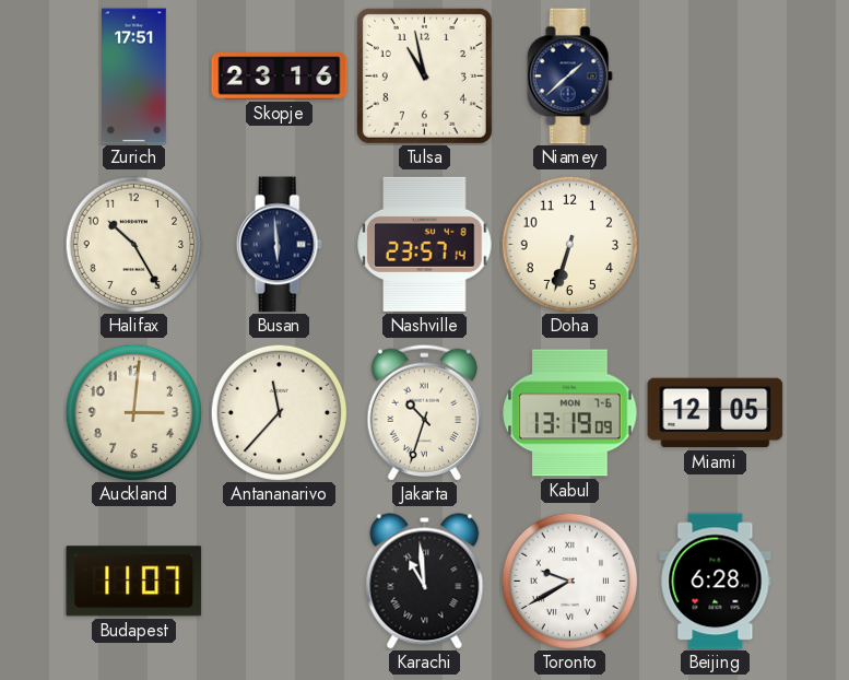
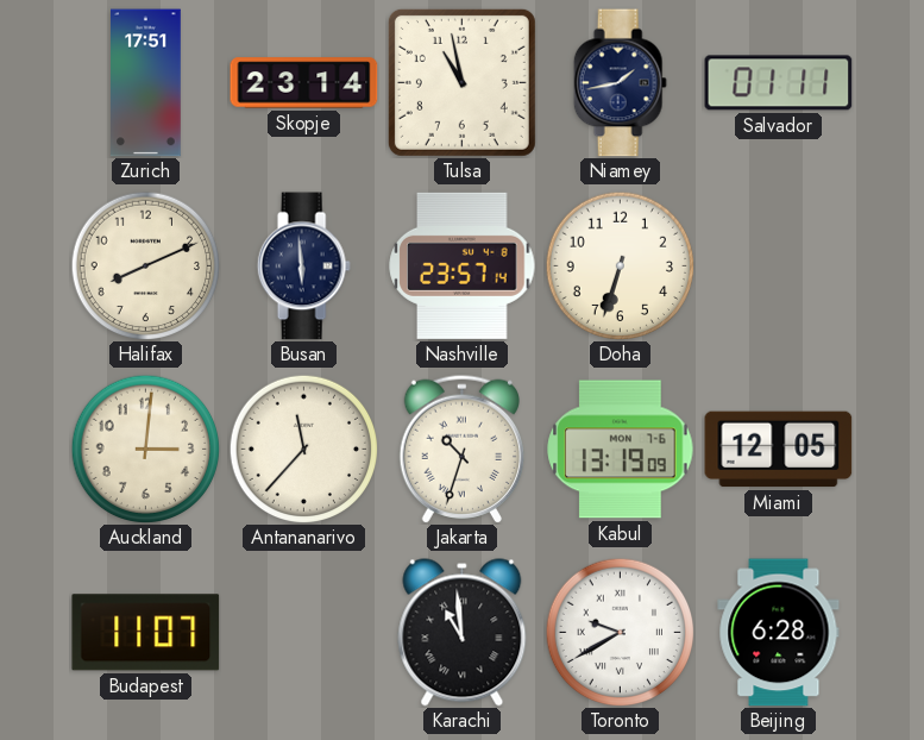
Skopje: 23:16 -> 23:14
Niamey: 1:38 -> 1:43
Salvador: none -> 01:11
Halifax: 10:25 -> 8:11
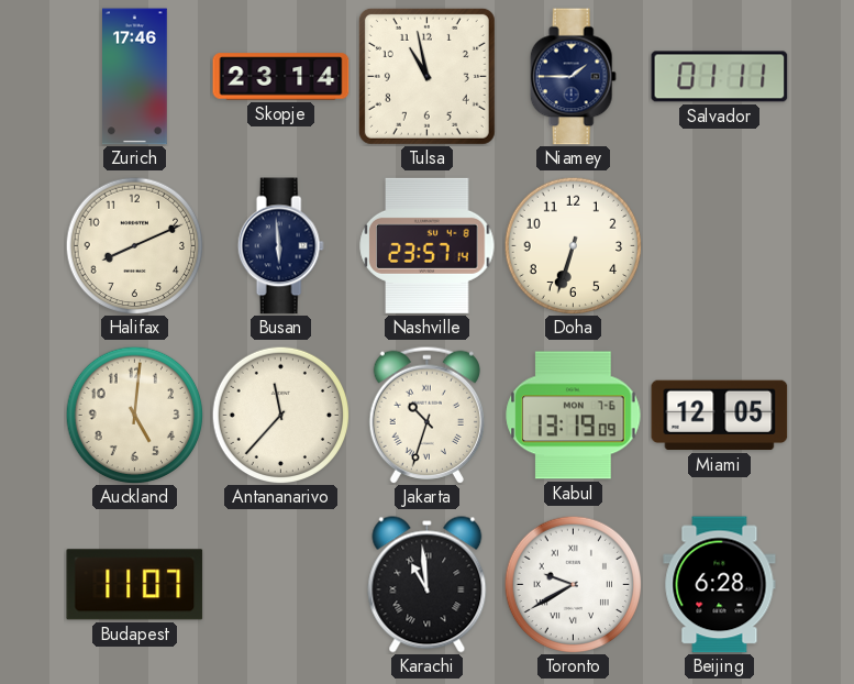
Zurich: 17:51 -> 17:46
Niamey: 1:43 -> 1:45
Auckland: 3:01 -> 5:01
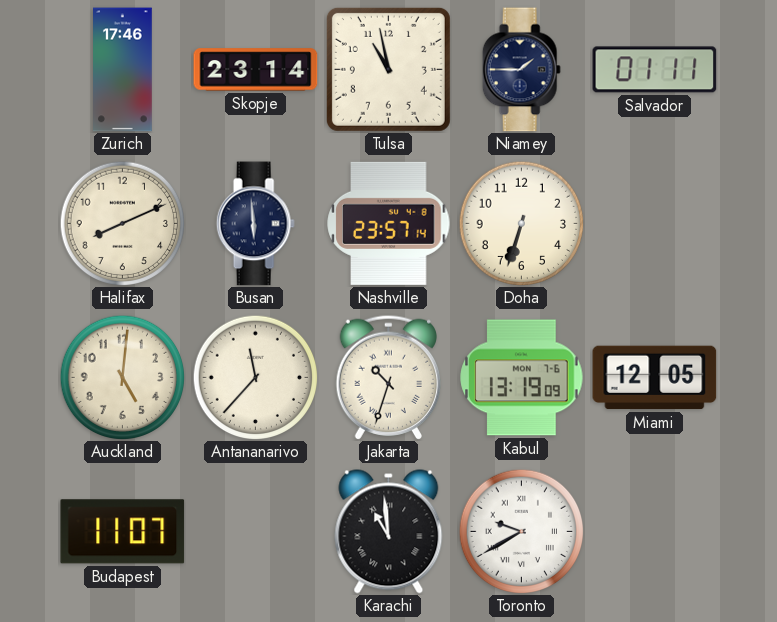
Beijing: 6:28 -> none
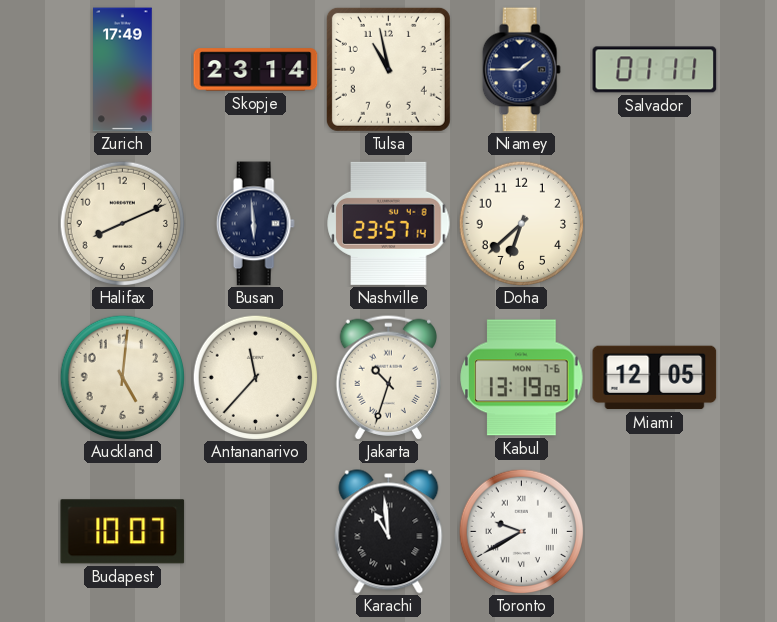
Zurich: 17:46 -> 17:49
Doha: 6:33 -> 6:38
Budapest: 11:07 -> 10:07
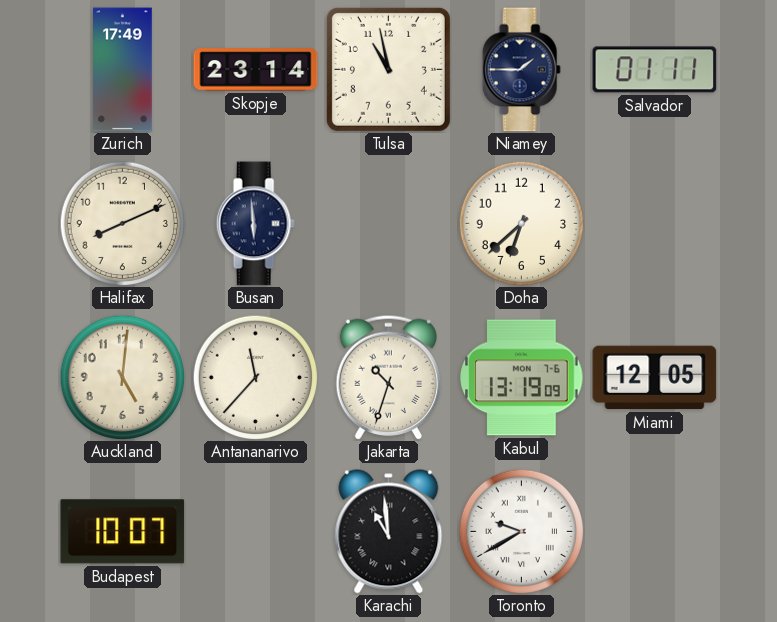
Nashville: 23:57 -> none
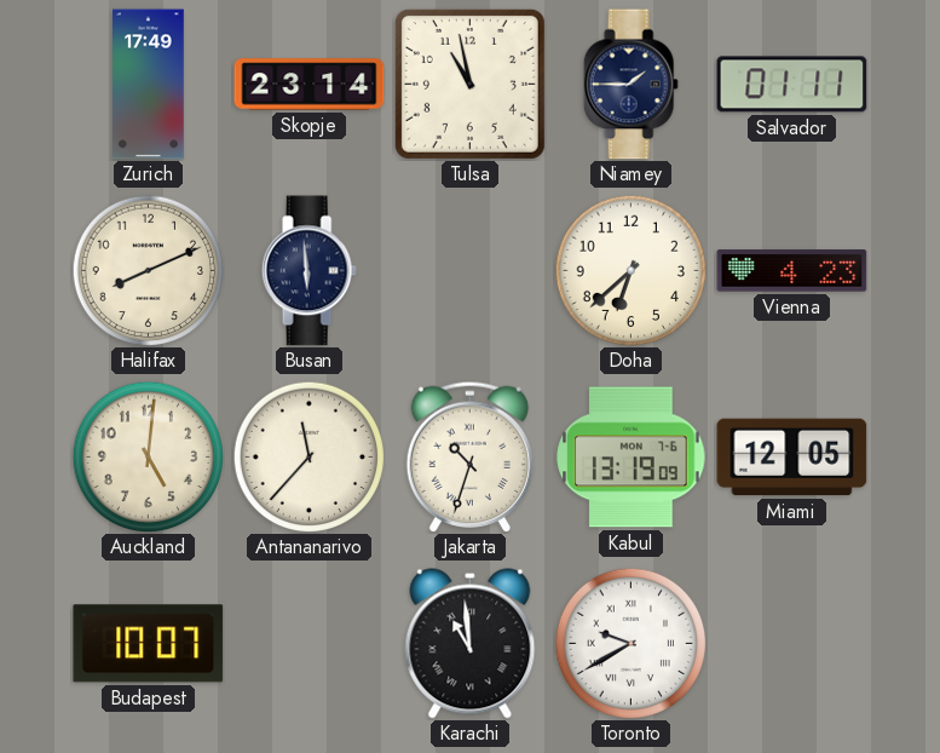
Vienna: none -> 4:23
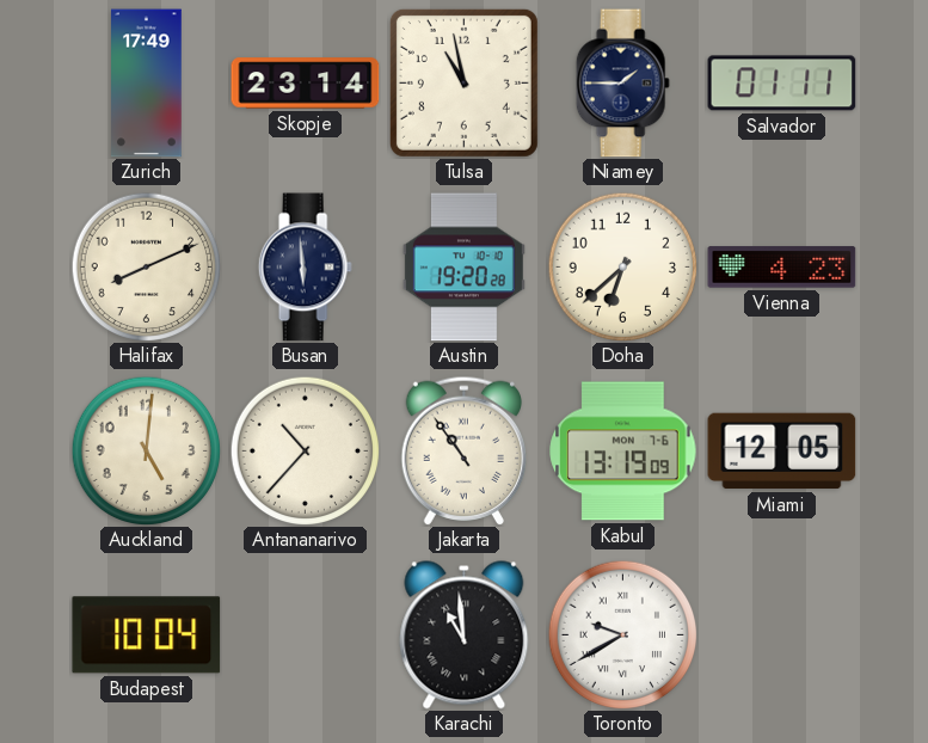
Austin: none -> 19:20
Antananarivo: 11:37 -> 10:37
Jakarta: 10:33 -> 10:54
Budapest: 10:07 -> 10:04
